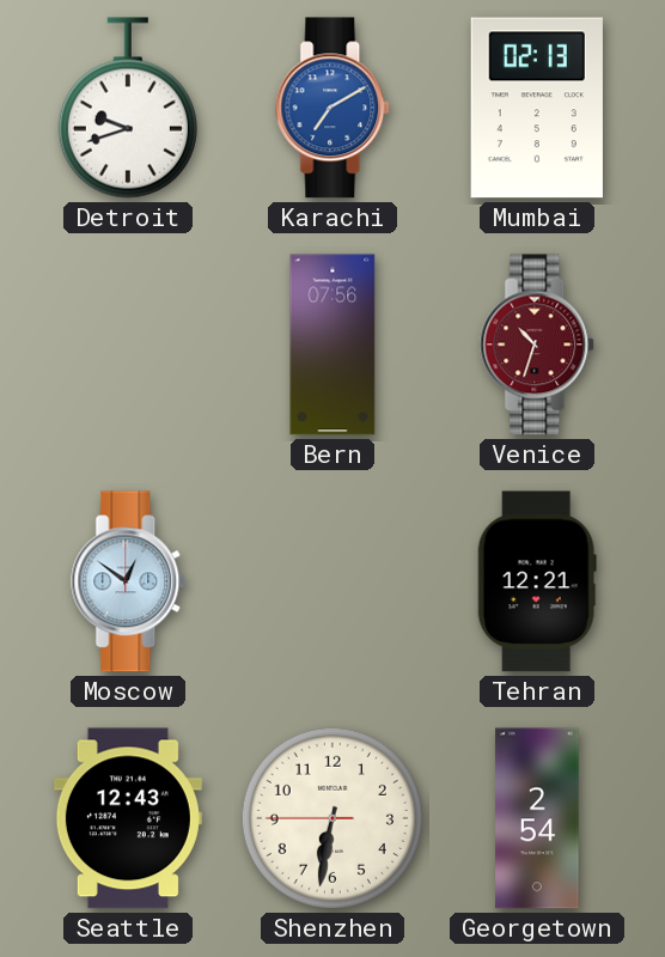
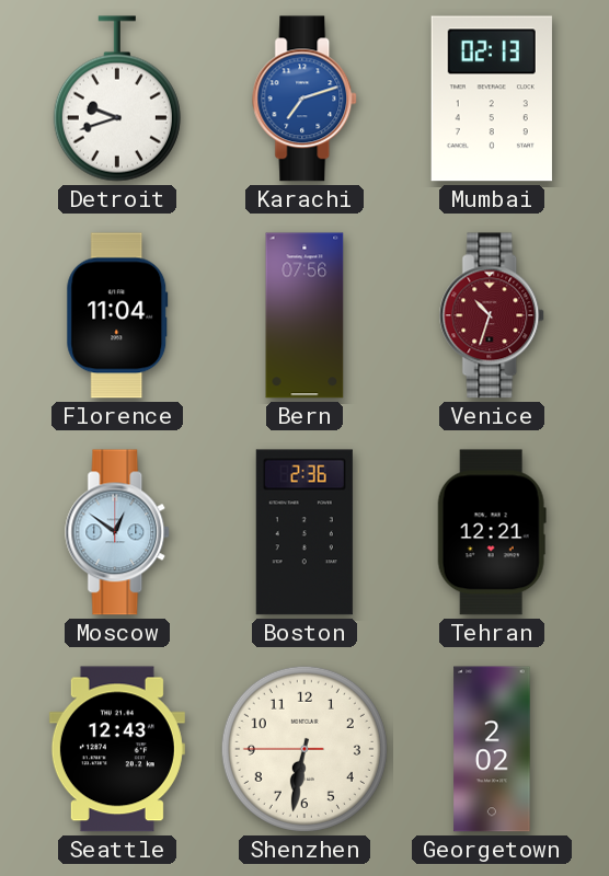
Karachi: 7:10 -> 7:12
Florence: none -> 11:04
Boston: none -> 2:36
Georgetown: 2:54 -> 2:02
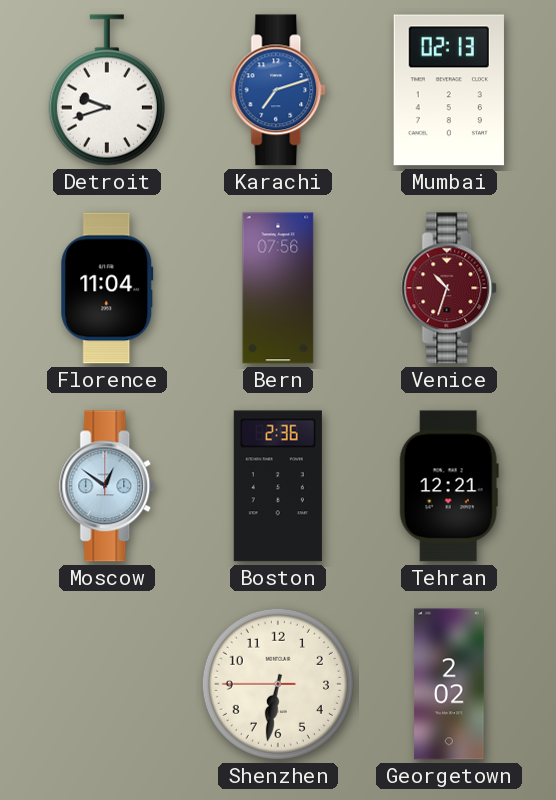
Seattle: 12:43 -> none
